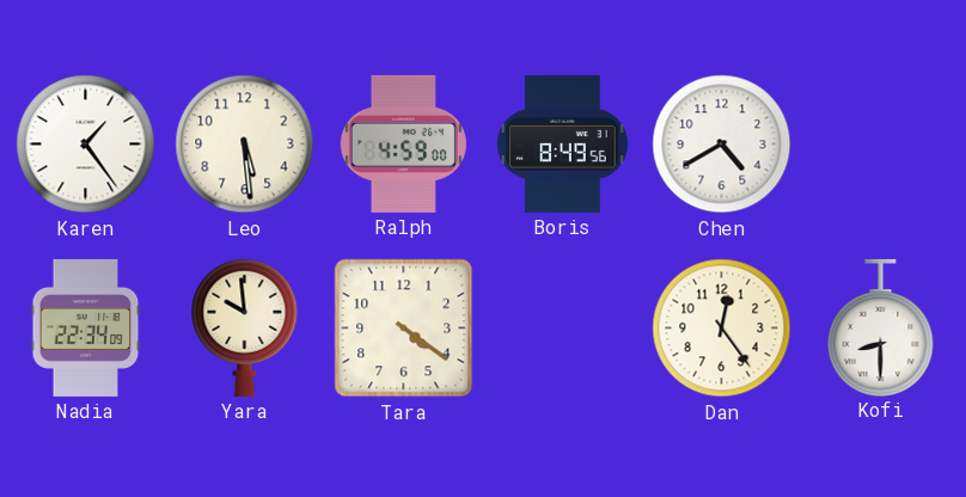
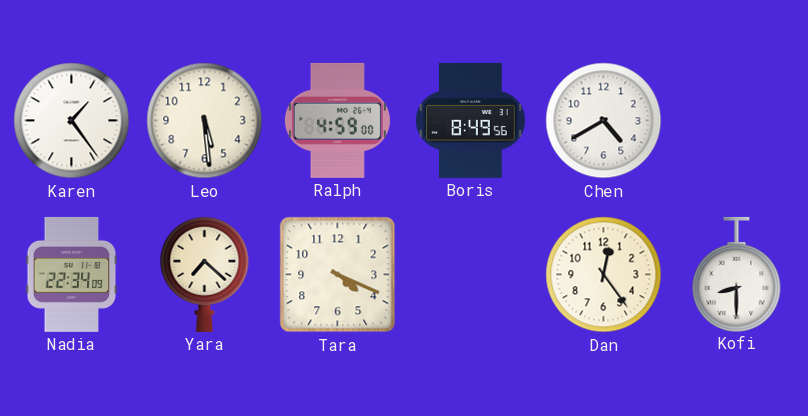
Yara: 9:59 -> 7:22
Tara: 4:21 -> 4:19
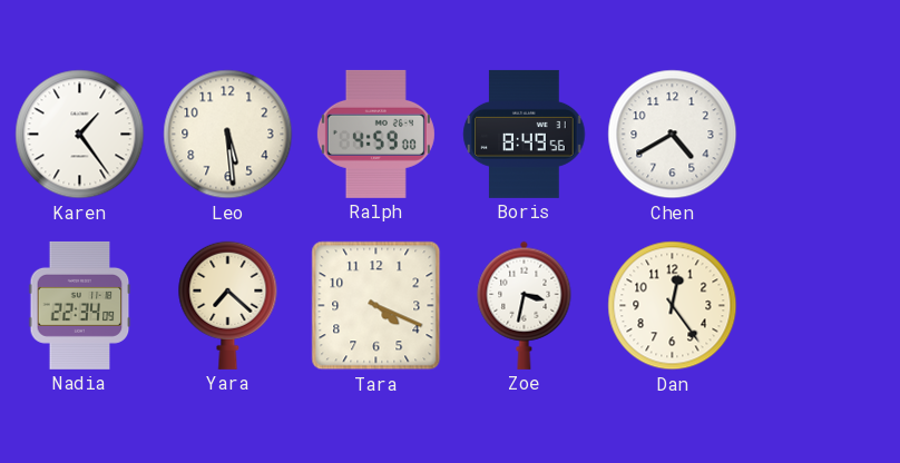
Zoe: none -> 3:32
Kofi: 8:30 -> none
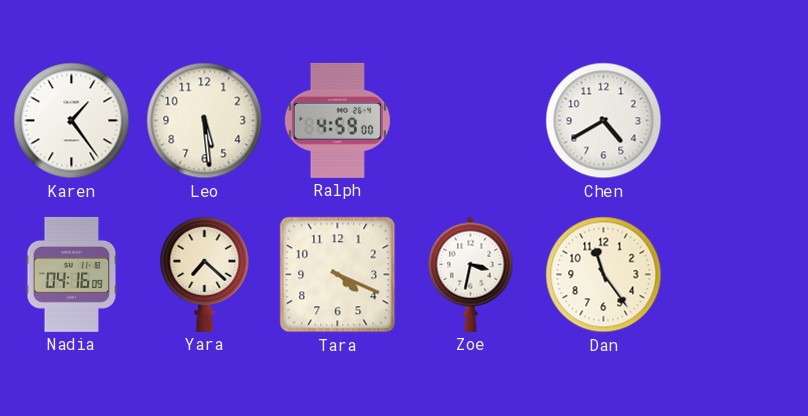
Boris: 8:49 -> none
Nadia: 22:34 -> 04:16
Dan: 12:24 -> 11:24
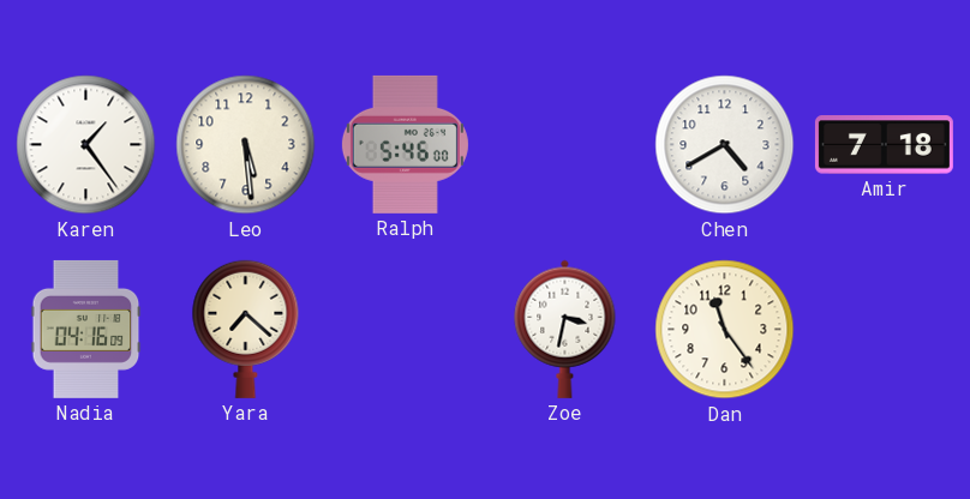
Ralph: 4:59 -> 5:46
Amir: none -> 7:18
Tara: 4:19 -> none
